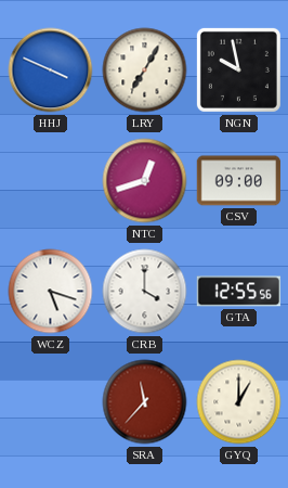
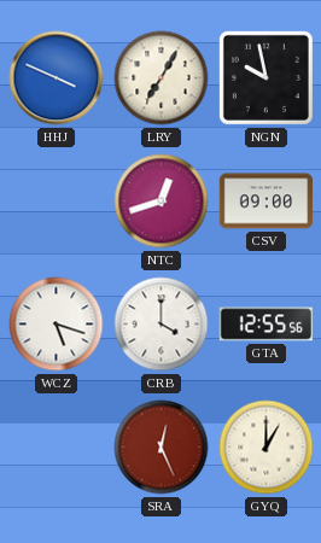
SRA: 11:37 -> 12:26
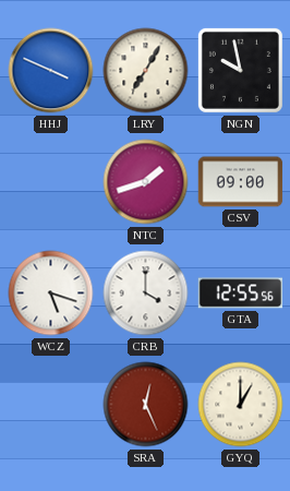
NTC: 12:42 -> 1:42
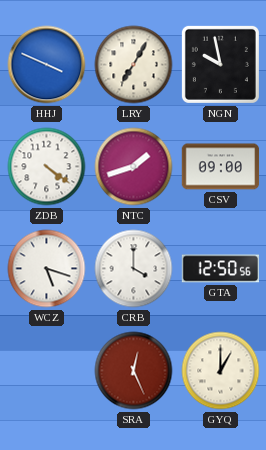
ZDB: none -> 4:21
GTA: 12:55 -> 12:50
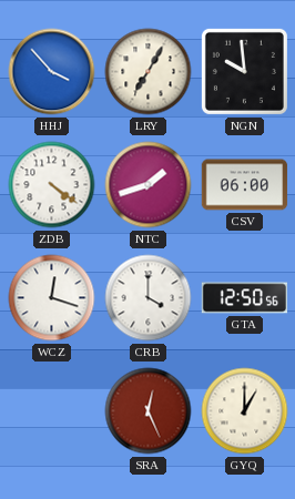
HHJ: 3:49 -> 3:53
NGN: 9:58 -> 9:59
CSV: 09:00 -> 06:00
WCZ: 5:18 -> 12:18
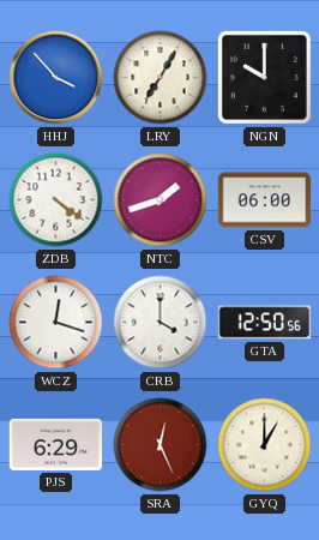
NGN: 9:59 -> 10:00
PJS: none -> 6:29
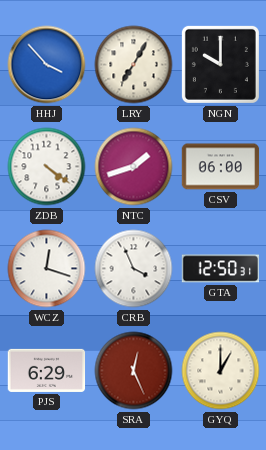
CRB: 4:00 -> 3:56
GTA: 12:50:56 -> 12:50:31
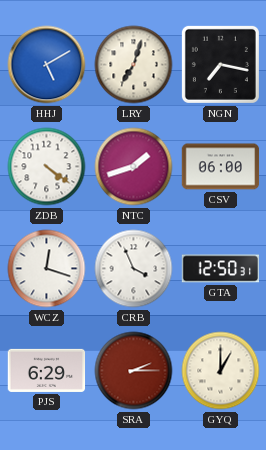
HHJ: 3:53 -> 5:10
LRY: 7:05 -> 7:03
NGN: 10:00 -> 7:17
SRA: 12:26 -> 2:15
